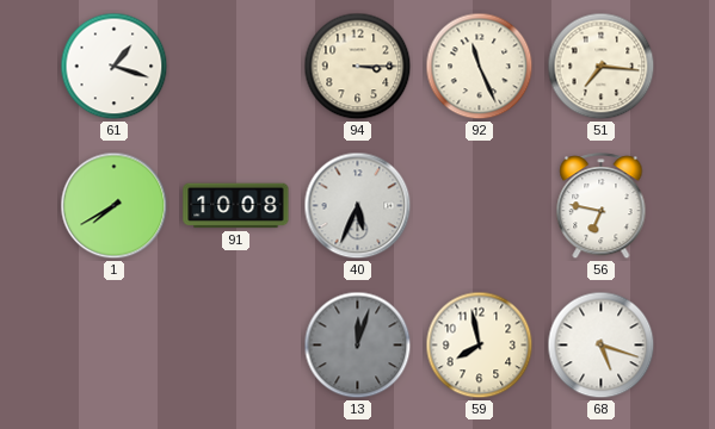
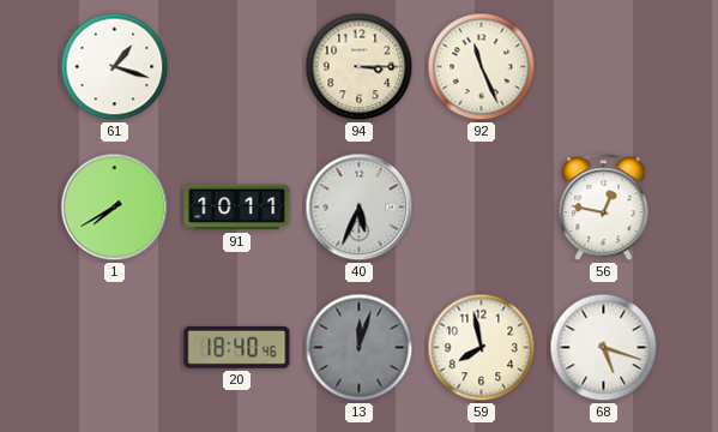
51: 7:16 -> none
91: 10:08 -> 10:11
56: 6:47 -> 12:47
20: none -> 18:40
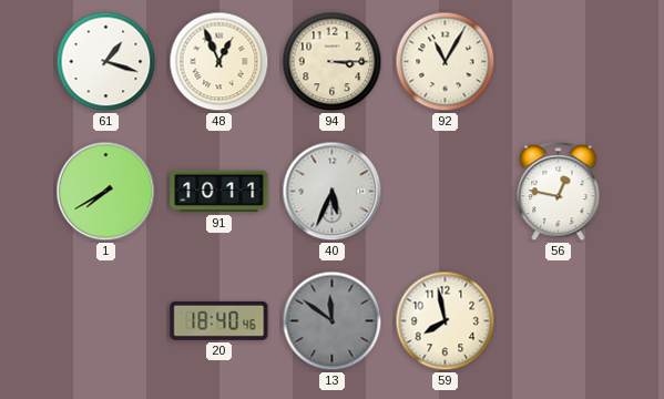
48: none -> 12:56
92: 11:26 -> 11:05
13: 12:03 -> 11:51
68: 5:18 -> none
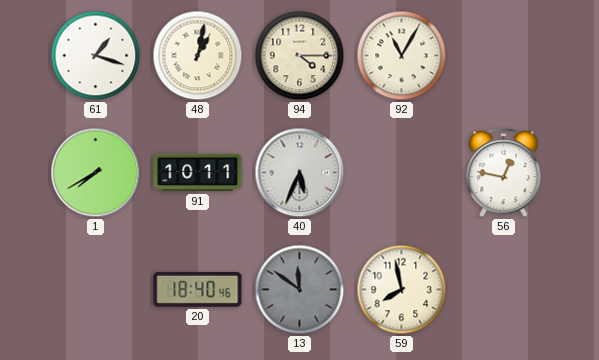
48: 12:56 -> 1:02
94: 3:15 -> 4:15
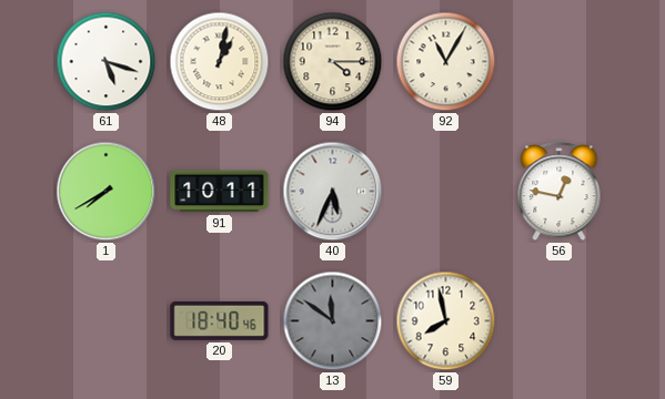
61: 1:18 -> 5:18
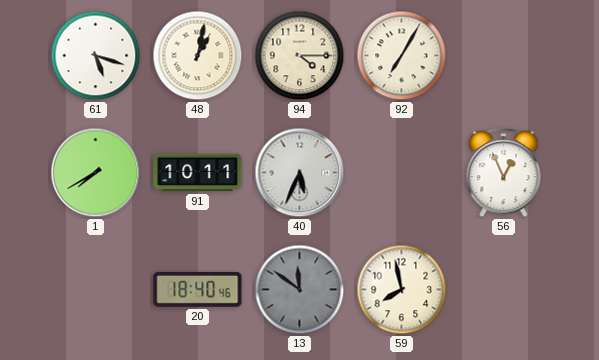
92: 11:05 -> 7:05
56: 12:47 -> 12:56
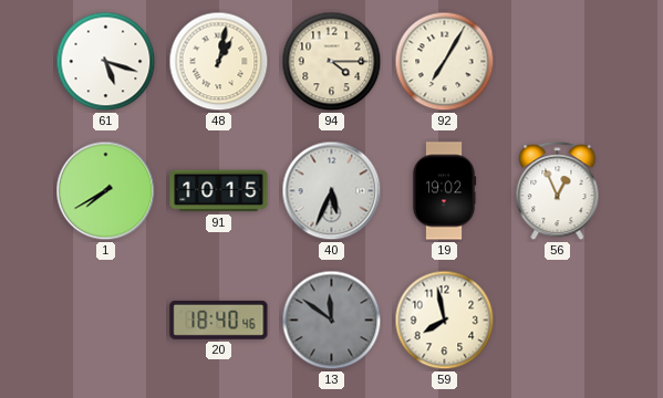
91: 10:11 -> 10:15
19: none -> 19:02
